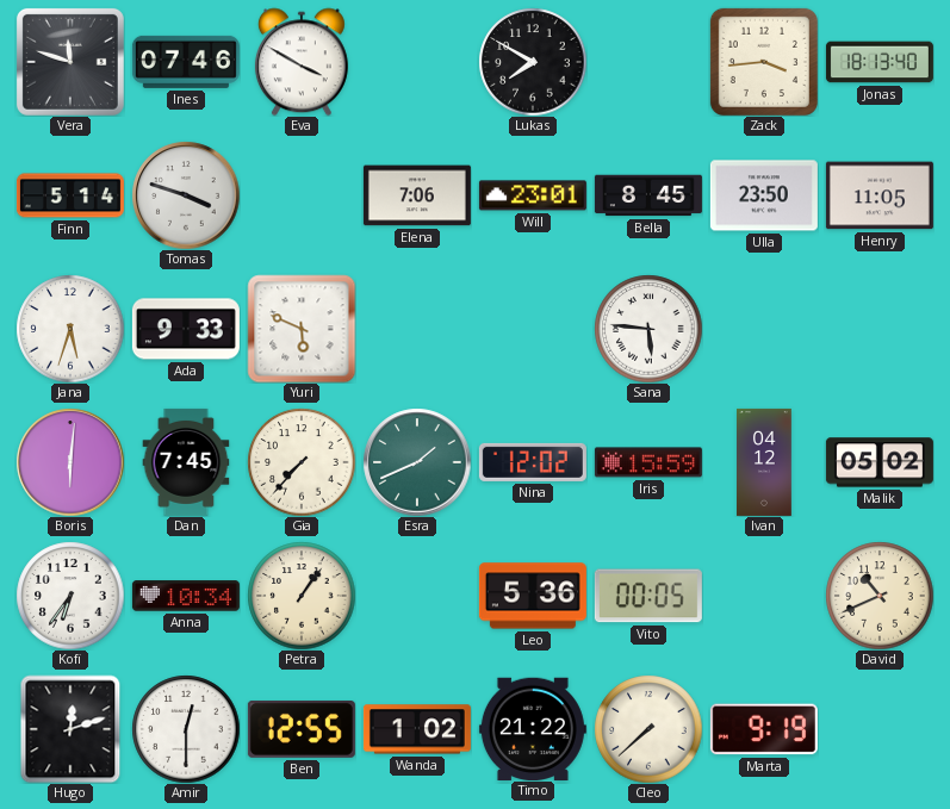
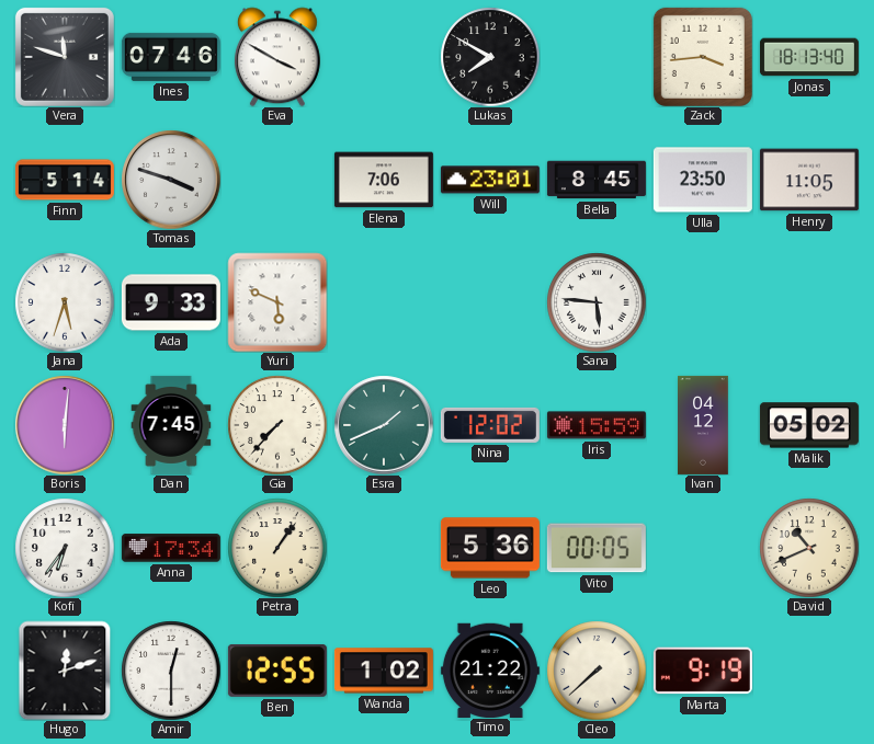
Anna: 10:34 -> 17:34
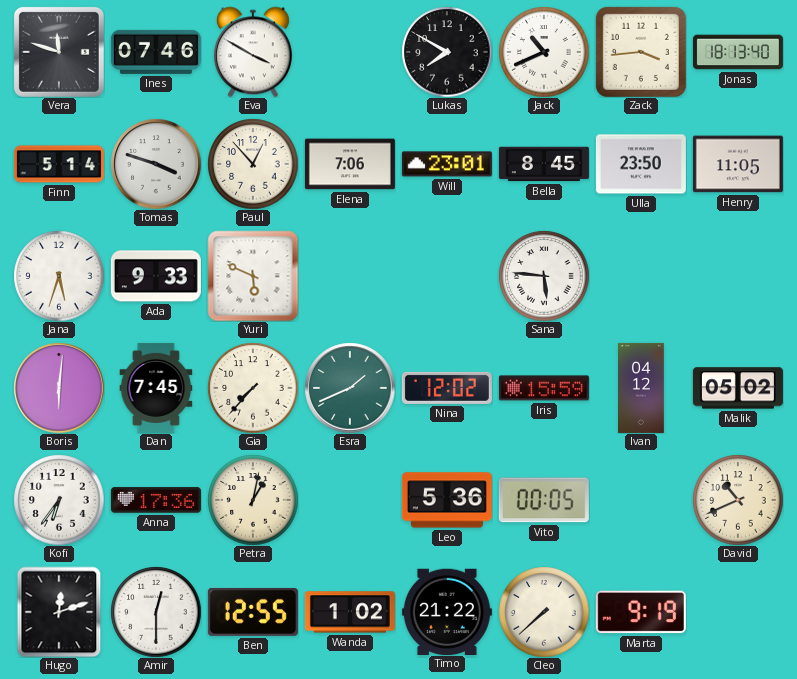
Jack: none -> 10:41
Paul: none -> 12:53
Anna: 17:34 -> 17:36
Petra: 1:06 -> 1:02
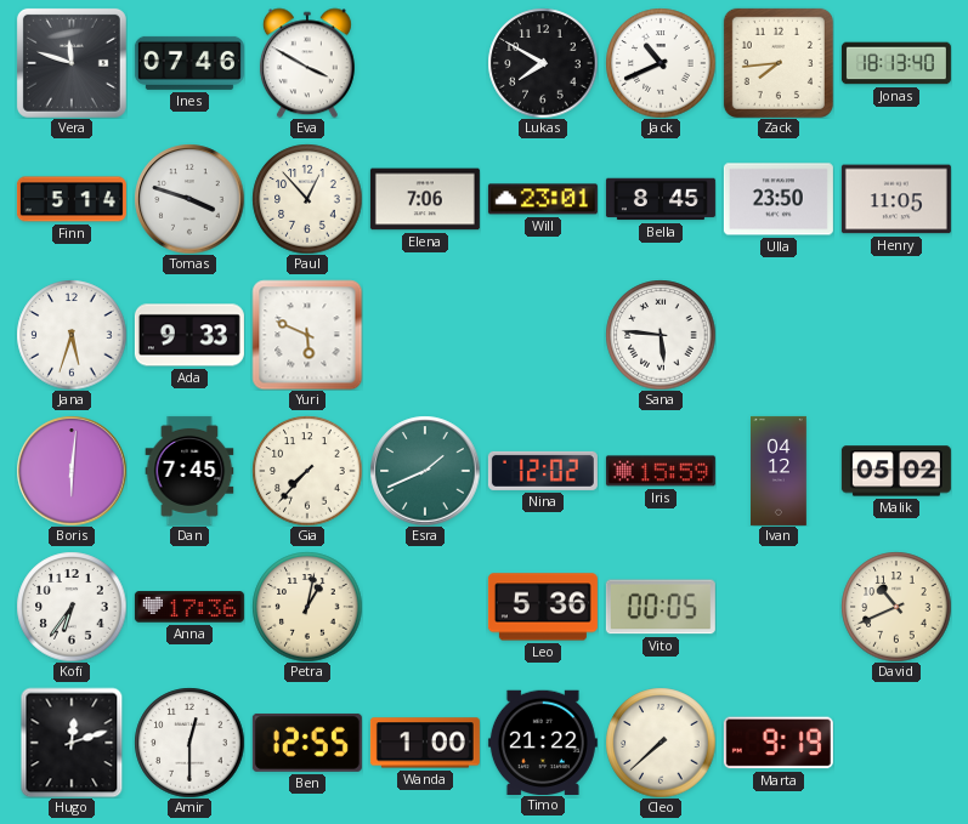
Zack: 3:44 -> 7:44
Wanda: 1:02 -> 1:00
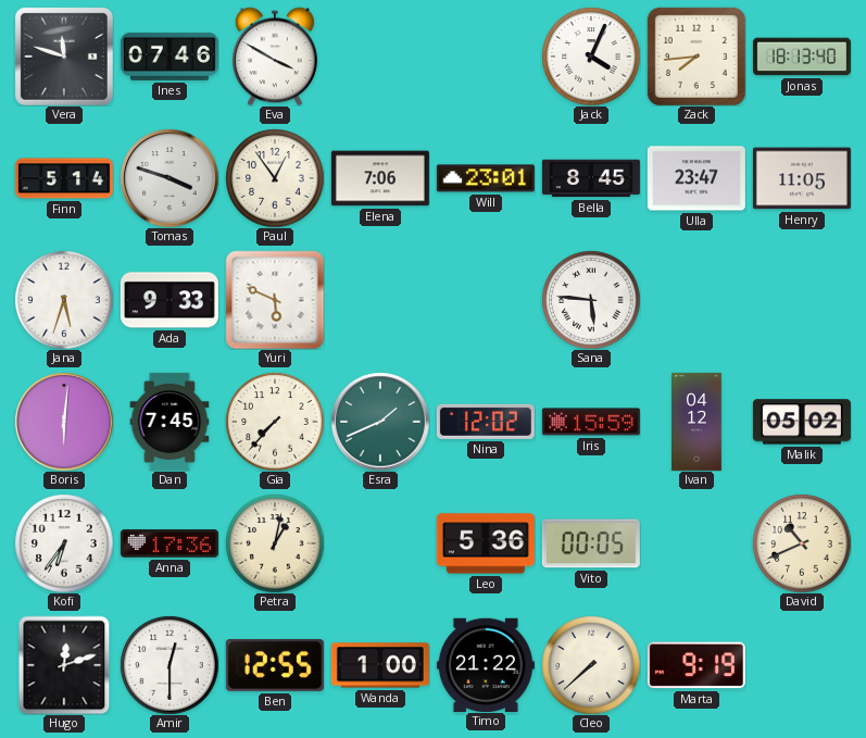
Lukas: 7:50 -> none
Jack: 10:41 -> 4:04
Paul: 12:53 -> 12:54
Ulla: 23:50 -> 23:47
